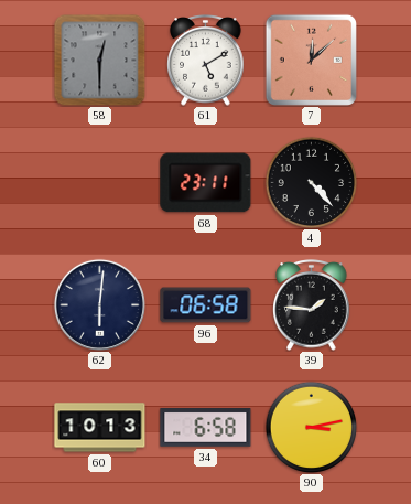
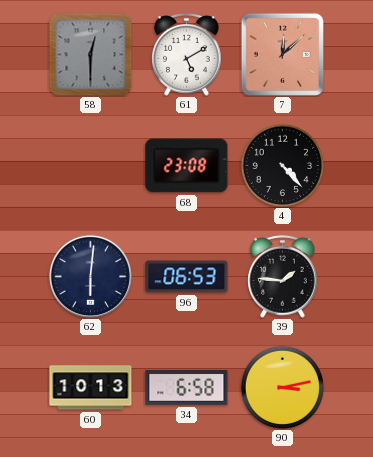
68: 23:11 -> 23:08
96: 06:58 -> 06:53
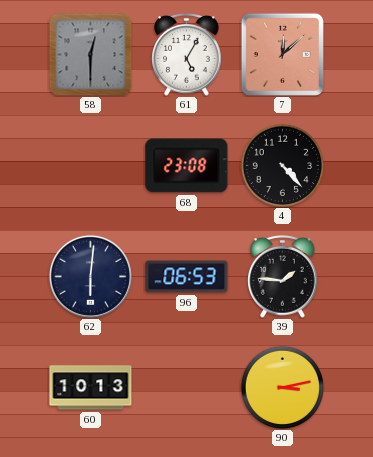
61: 5:10 -> 5:05
34: 6:58 -> none
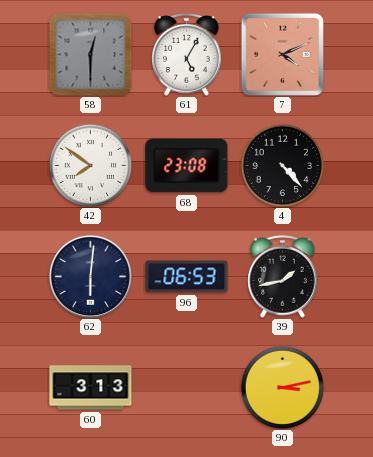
7: 12:08 -> 4:11
42: none -> 7:51
39: 1:46 -> 1:43
60: 10:13 -> 3:13
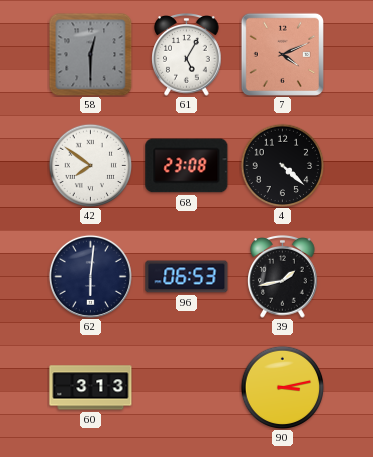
4: 4:23 -> 4:22
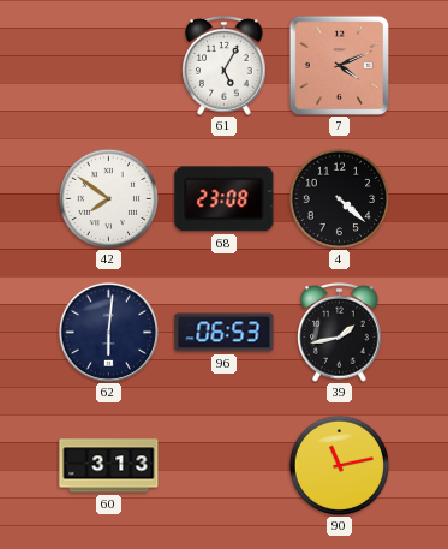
58: 12:30 -> none
90: 3:13 -> 11:13
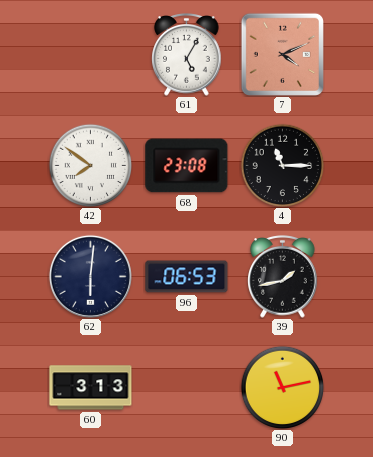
4: 4:22 -> 11:15
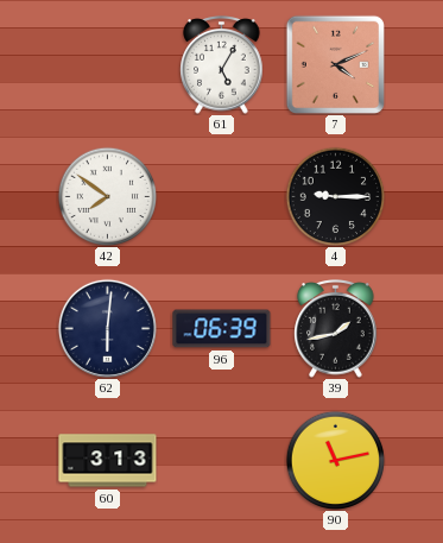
68: 23:08 -> none
4: 11:15 -> 9:15
96: 06:53 -> 06:39
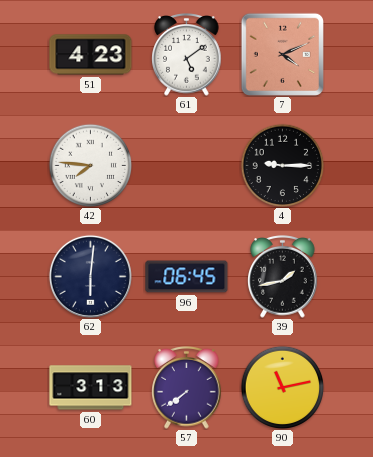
51: none -> 4:23
61: 5:05 -> 5:09
42: 7:51 -> 7:46
96: 06:39 -> 06:45
57: none -> 7:39
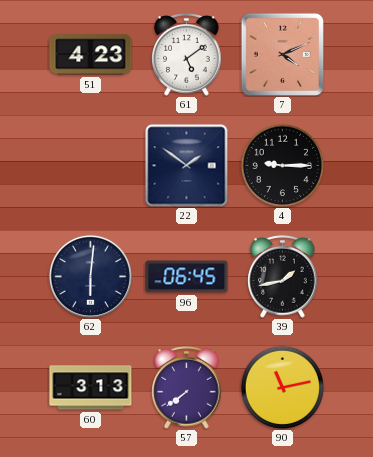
42: 7:46 -> none
22: none -> 1:51
